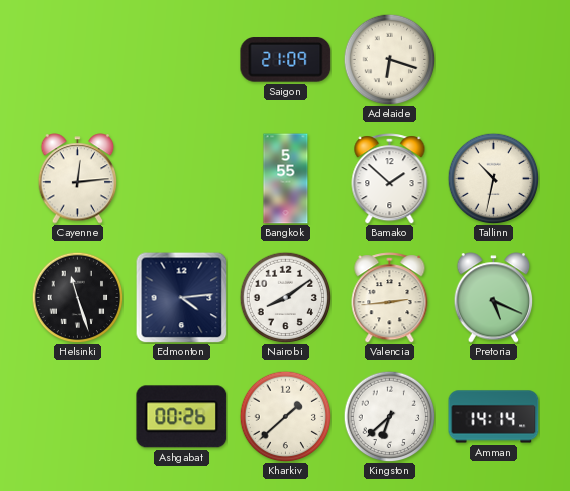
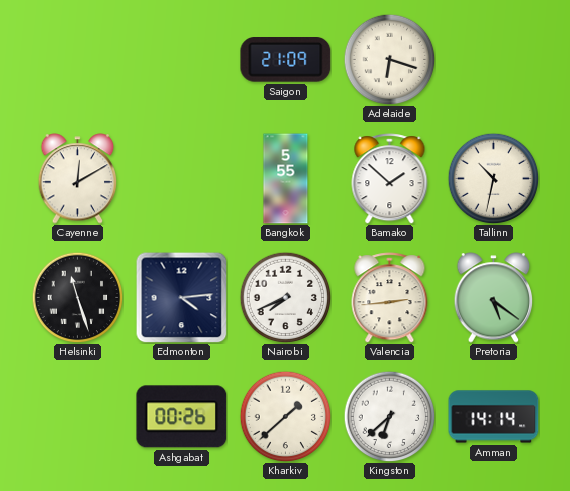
Cayenne: 12:14 -> 12:10
Nairobi: 8:09 -> 7:41
Pretoria: 5:19 -> 5:21
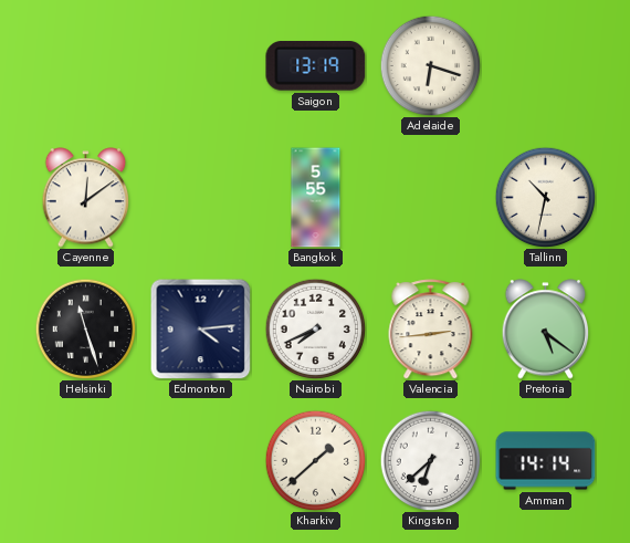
Saigon: 21:09 -> 13:19
Cayenne: 12:10 -> 12:09
Bamako: 1:52 -> none
Ashgabat: 00:26 -> none
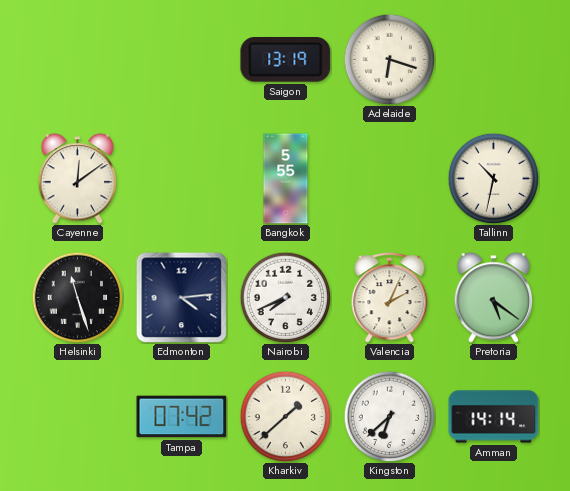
Valencia: 2:44 -> 2:04
Tampa: none -> 07:42
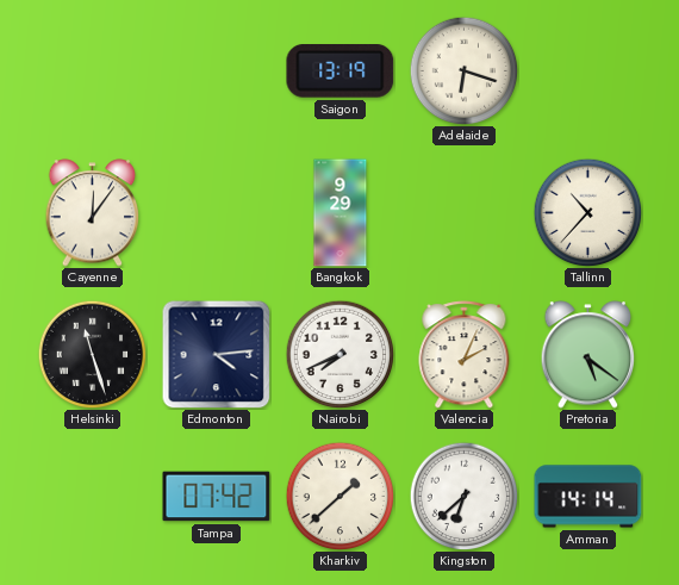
Cayenne: 12:09 -> 12:06
Bangkok: 5:55 -> 9:29
Tallinn: 10:32 -> 10:37
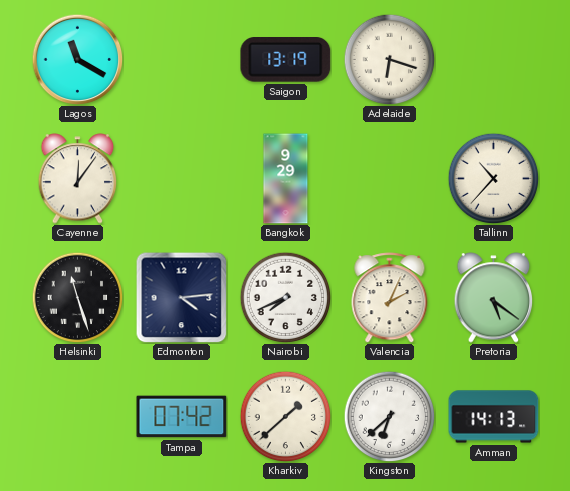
Lagos: none -> 11:20
Amman: 14:14 -> 14:13
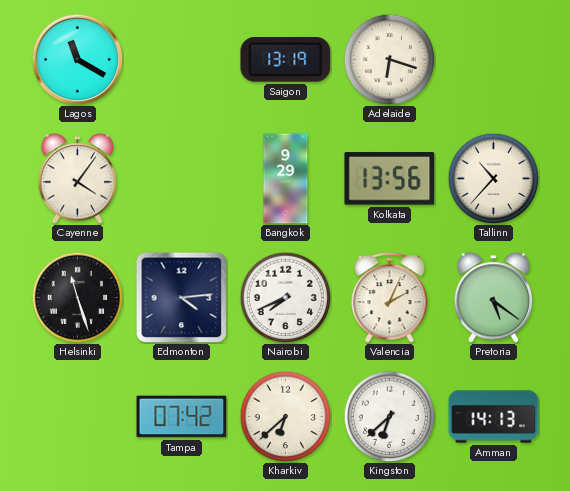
Cayenne: 12:06 -> 4:06
Kolkata: none -> 13:56
Kharkiv: 1:38 -> 6:38
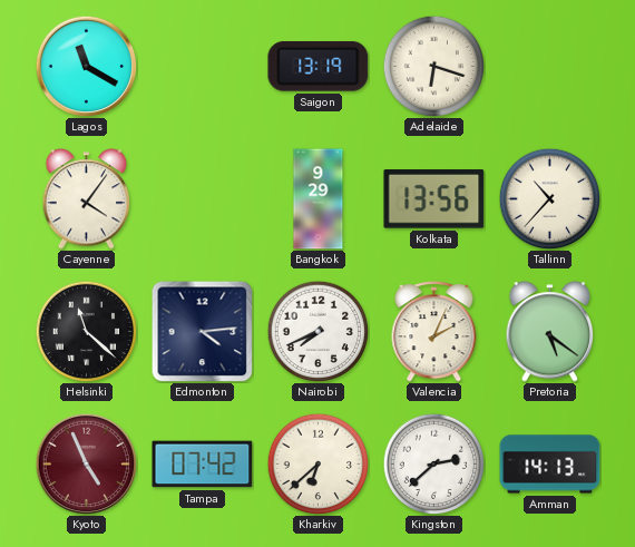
Helsinki: 11:27 -> 11:22
Kyoto: none -> 4:56
Kingston: 6:38 -> 2:38
